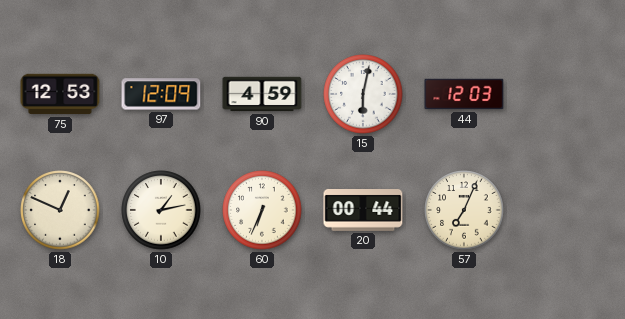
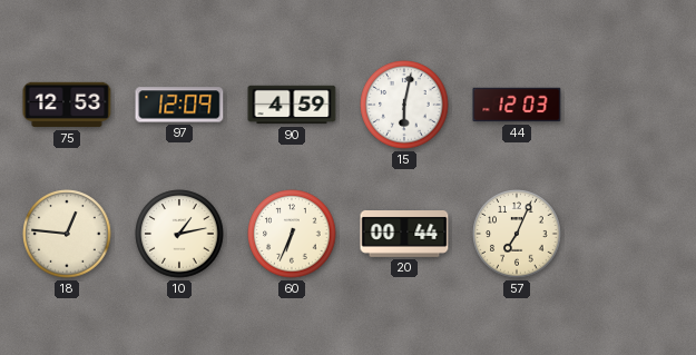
18: 12:49 -> 12:46
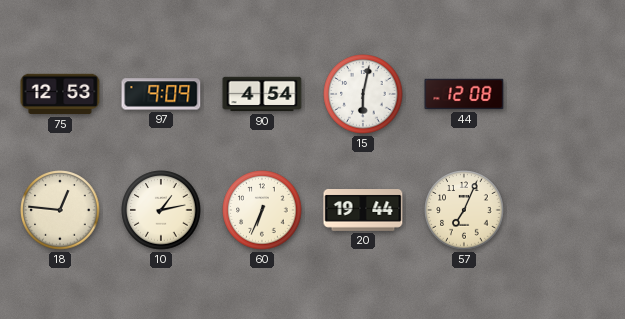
97: 12:09 -> 9:09
90: 4:59 -> 4:54
44: 12:03 -> 12:08
20: 00:44 -> 19:44
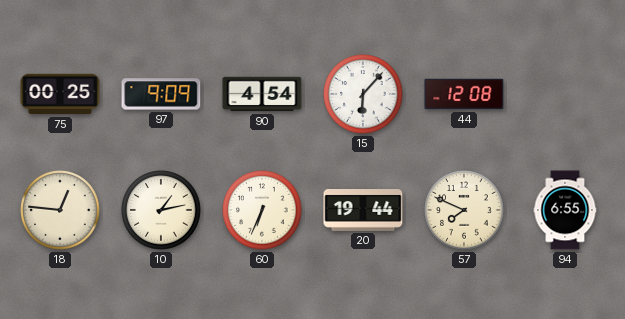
75: 12:53 -> 00:25
15: 6:02 -> 6:07
57: 7:04 -> 7:49
94: none -> 6:55
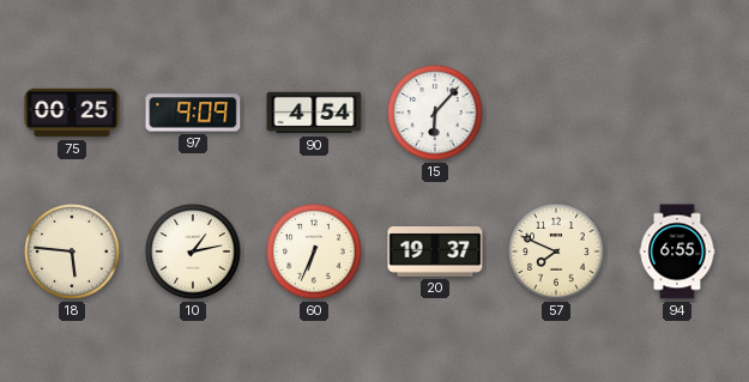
44: 12:08 -> none
18: 12:46 -> 5:46
20: 19:44 -> 19:37
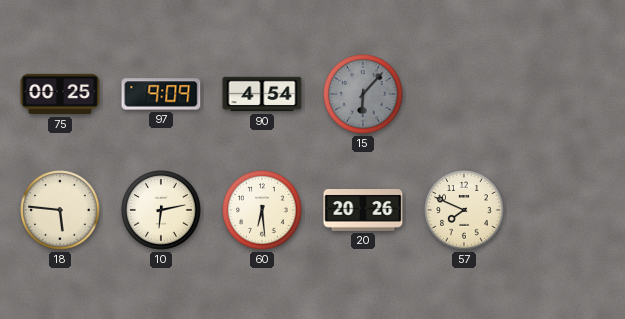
15 dial: white -> grey
10: 1:13 -> 6:13
60: 6:34 -> 6:29
20: 19:37 -> 20:26
94: 6:55 -> none
